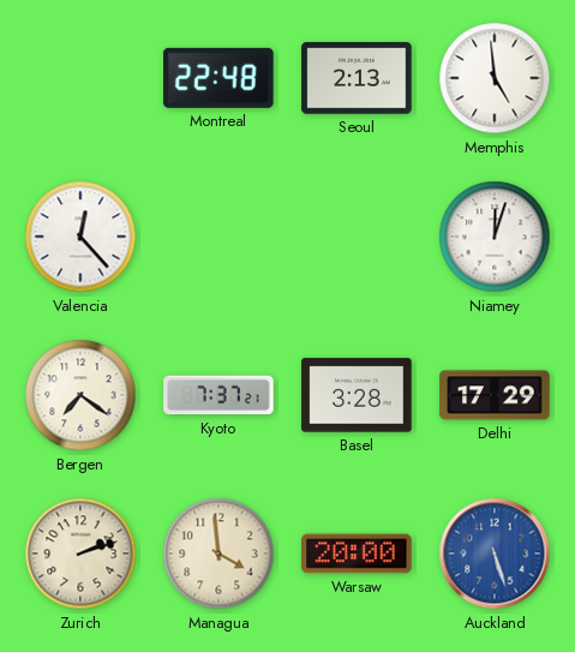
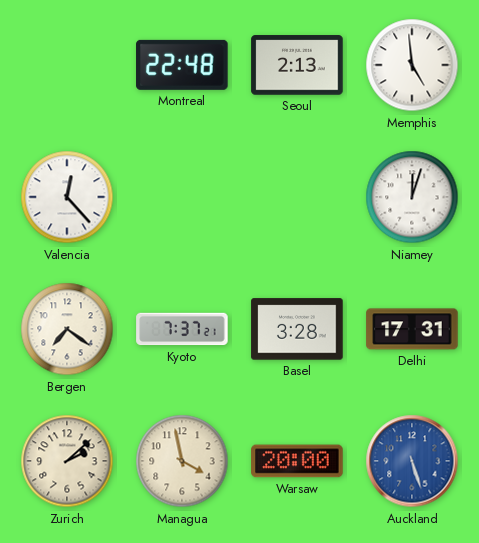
Delhi: 17:29 -> 17:31
Zurich: 2:12 -> 2:08
Managua: 3:59 -> 3:58
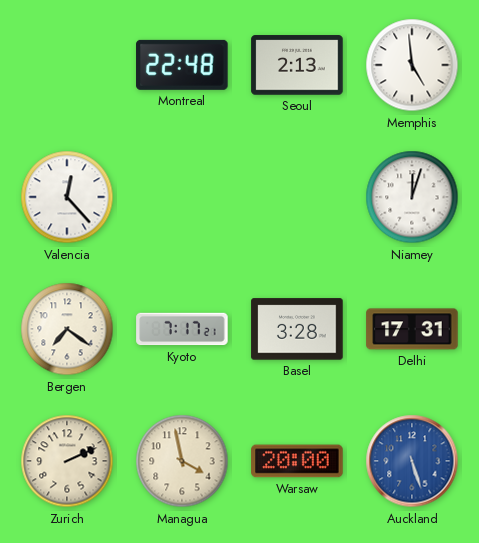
Kyoto: 7:37 -> 7:17
Zurich: 2:08 -> 2:11
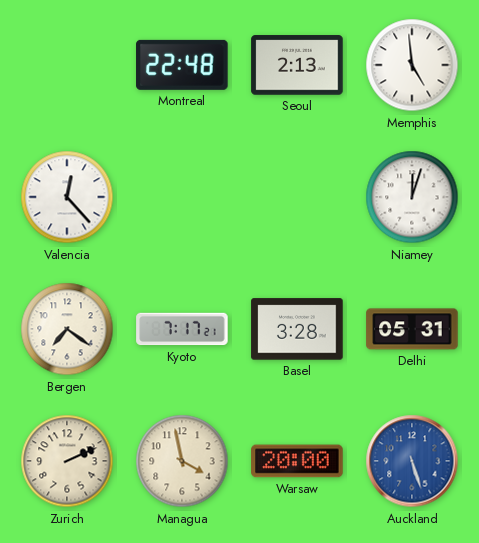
Delhi: 17:31 -> 05:31
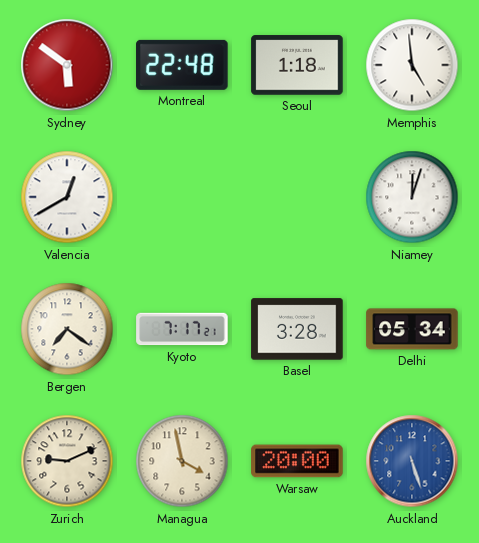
Sydney: none -> 5:51
Seoul: 2:13 -> 1:18
Valencia: 12:23 -> 12:40
Delhi: 05:31 -> 05:34
Zurich: 2:11 -> 9:11
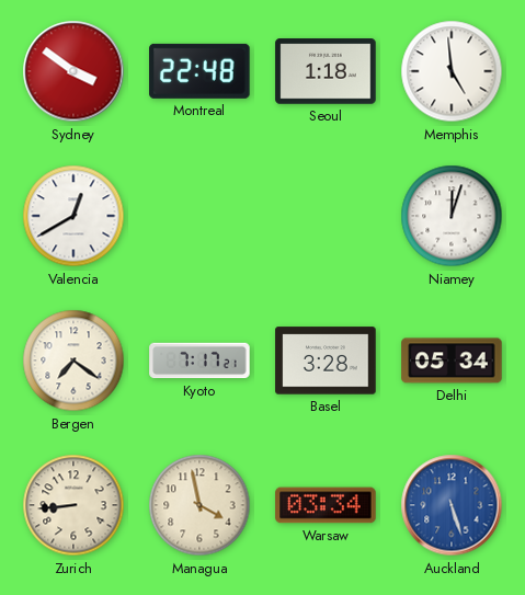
Sydney: 5:51 -> 3:51
Zurich: 9:11 -> 8:44
Warsaw: 20:00 -> 03:34
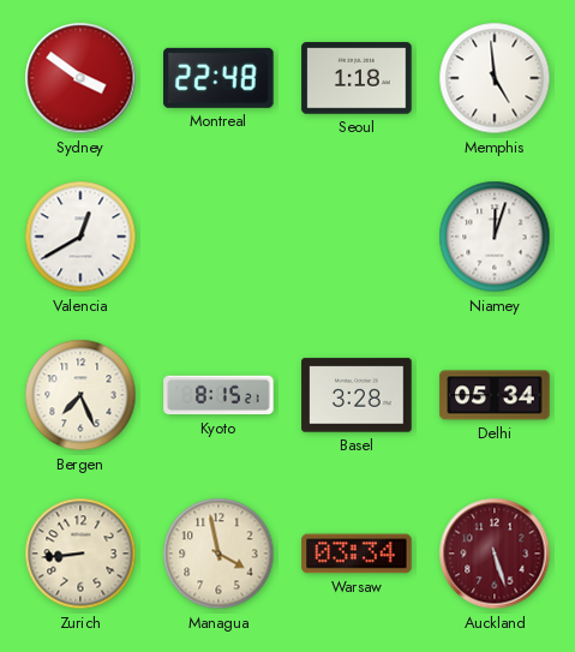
Bergen: 7:21 -> 7:26
Kyoto: 7:17 -> 8:15
Auckland dial: blue -> burgundy
